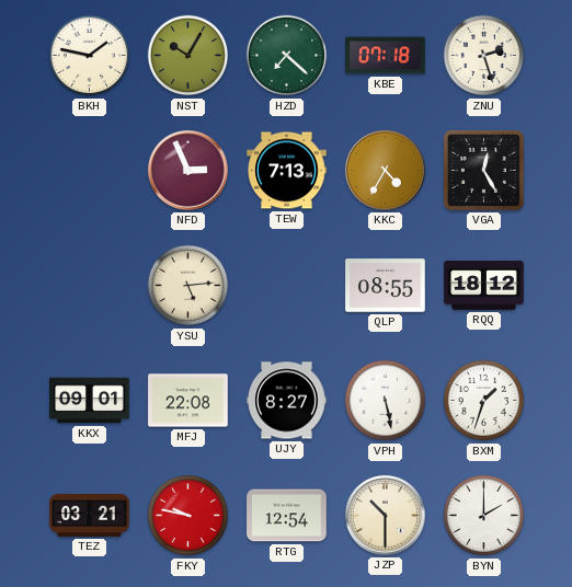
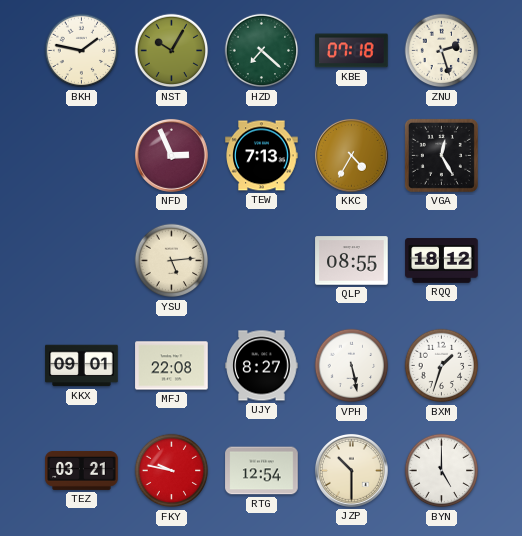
BYN: 2:00 -> 5:00
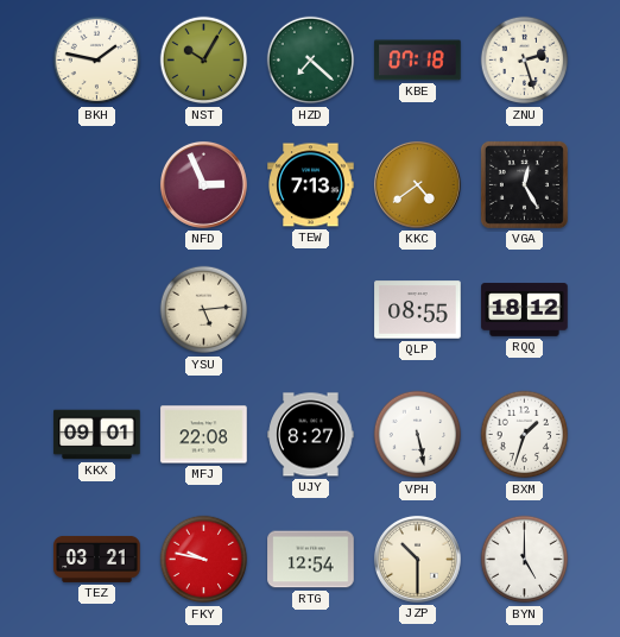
KKC: 4:35 -> 4:39
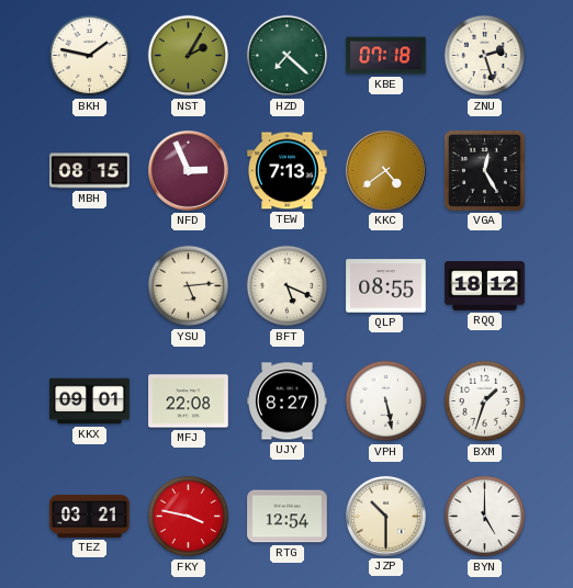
NST: 10:05 -> 2:05
MBH: none -> 08:15
BFT: none -> 5:19
FKY: 9:47 -> 3:47
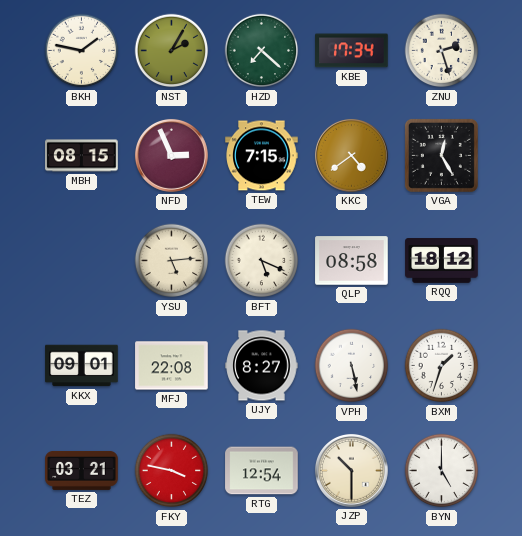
KBE: 07:18 -> 17:34
TEW: 7:13 -> 7:15
QLP: 08:55 -> 08:58
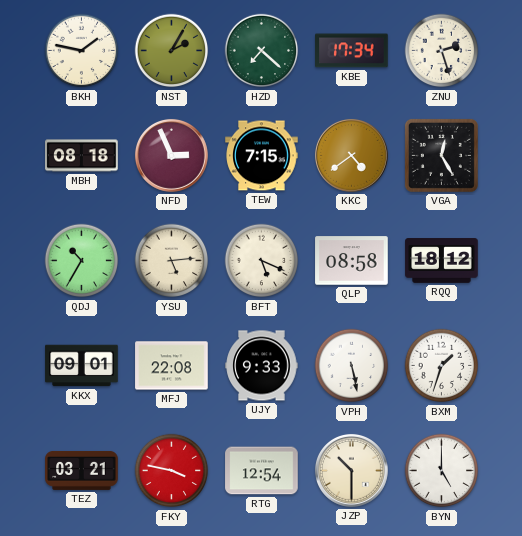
MBH: 08:15 -> 08:18
QDJ: none -> 10:35
UJY: 8:27 -> 9:33
